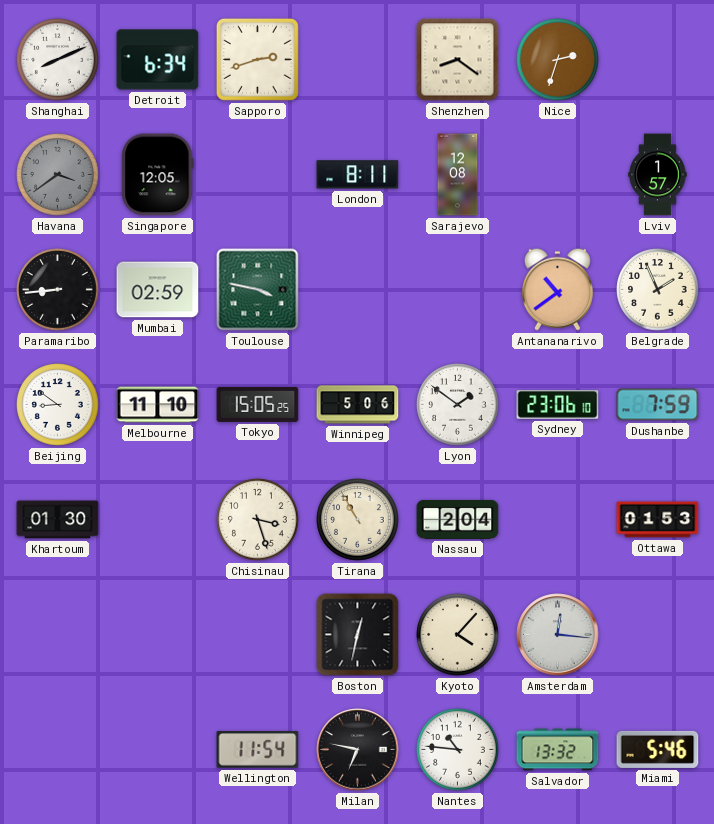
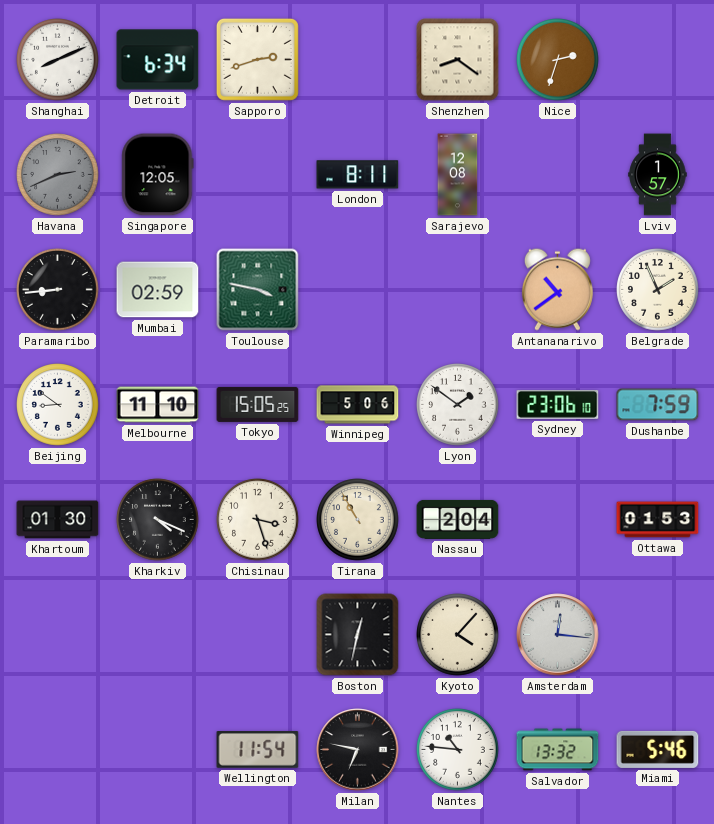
Havana: 3:39 -> 2:41
Kharkiv: none -> 4:19
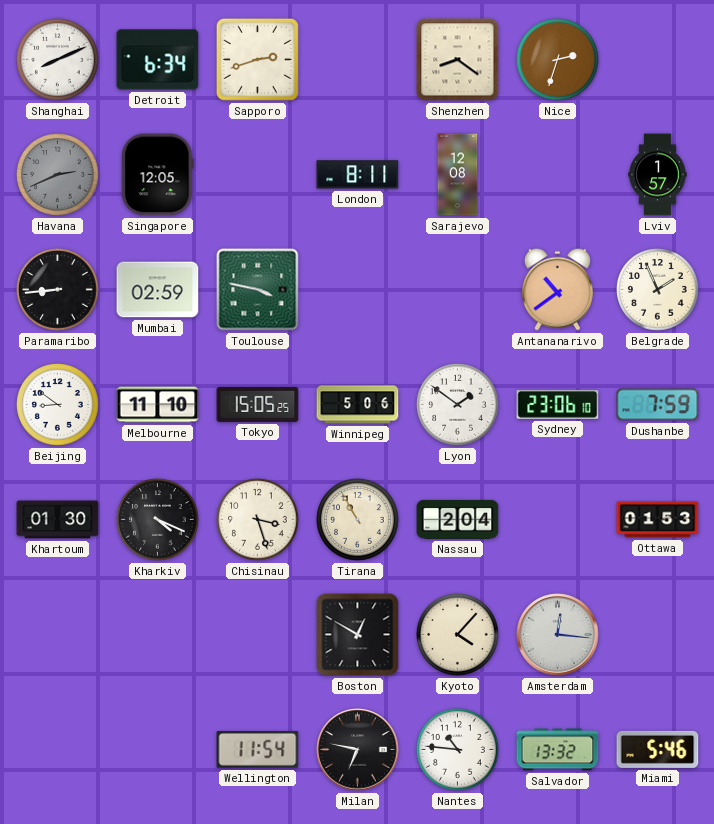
Boston: 12:32 -> 12:50
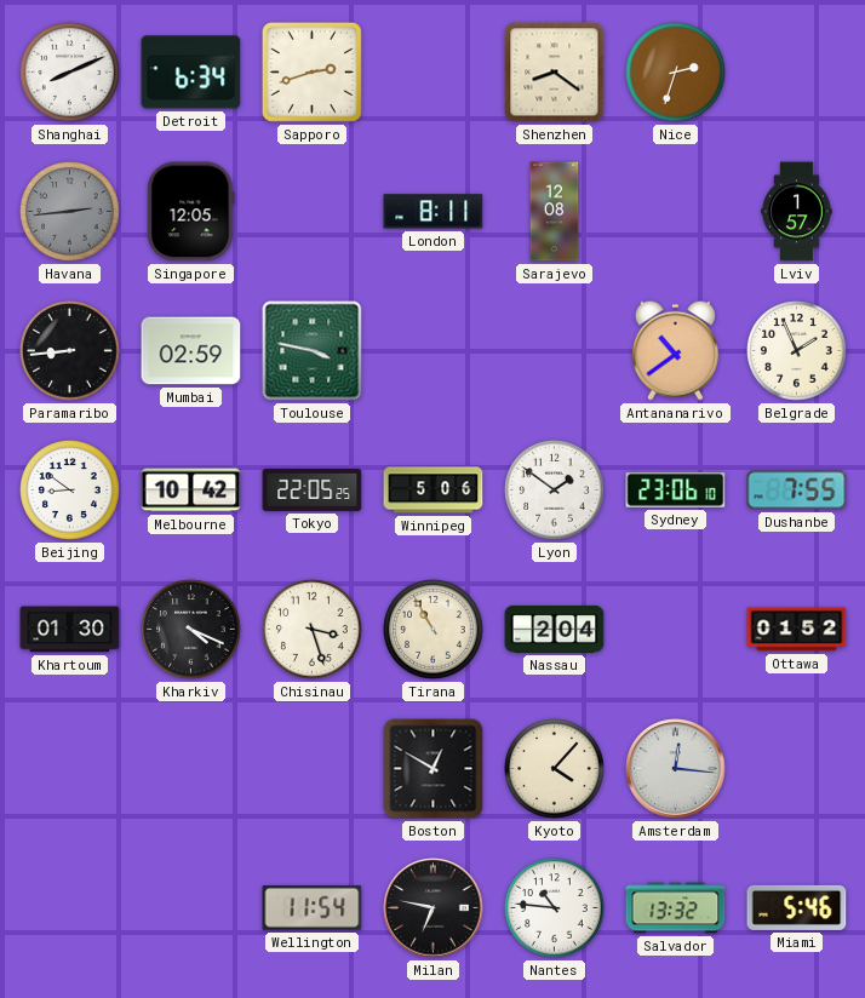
Havana: 2:41 -> 2:44
Melbourne: 11:10 -> 10:42
Tokyo: 15:05 -> 22:05
Dushanbe: 7:59 -> 7:55
Ottawa: 01:53 -> 01:52
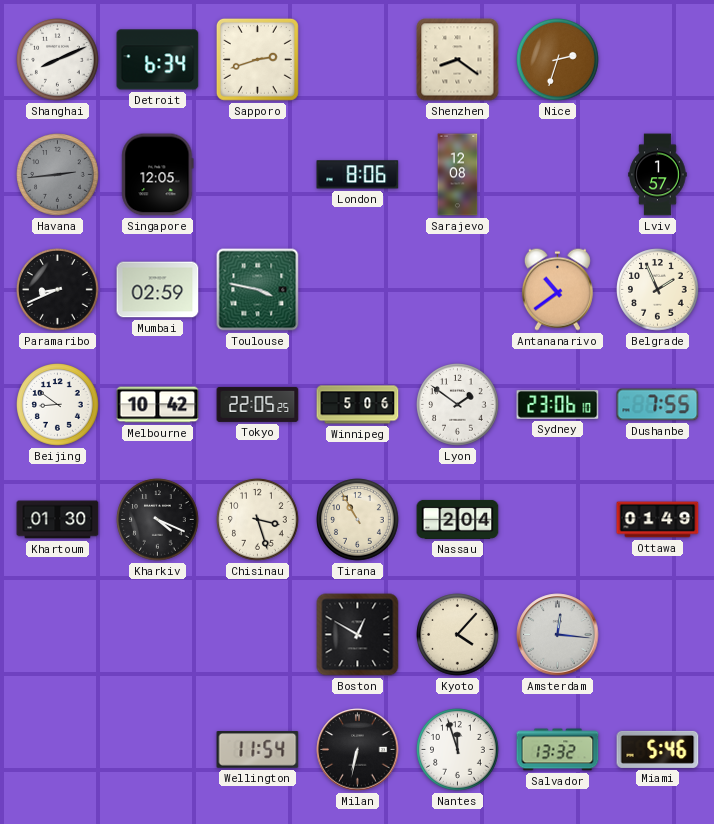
London: 8:11 -> 8:06
Paramaribo: 8:44 -> 8:41
Ottawa: 01:52 -> 01:49
Milan: 6:47 -> 6:32
Nantes: 10:46 -> 11:57
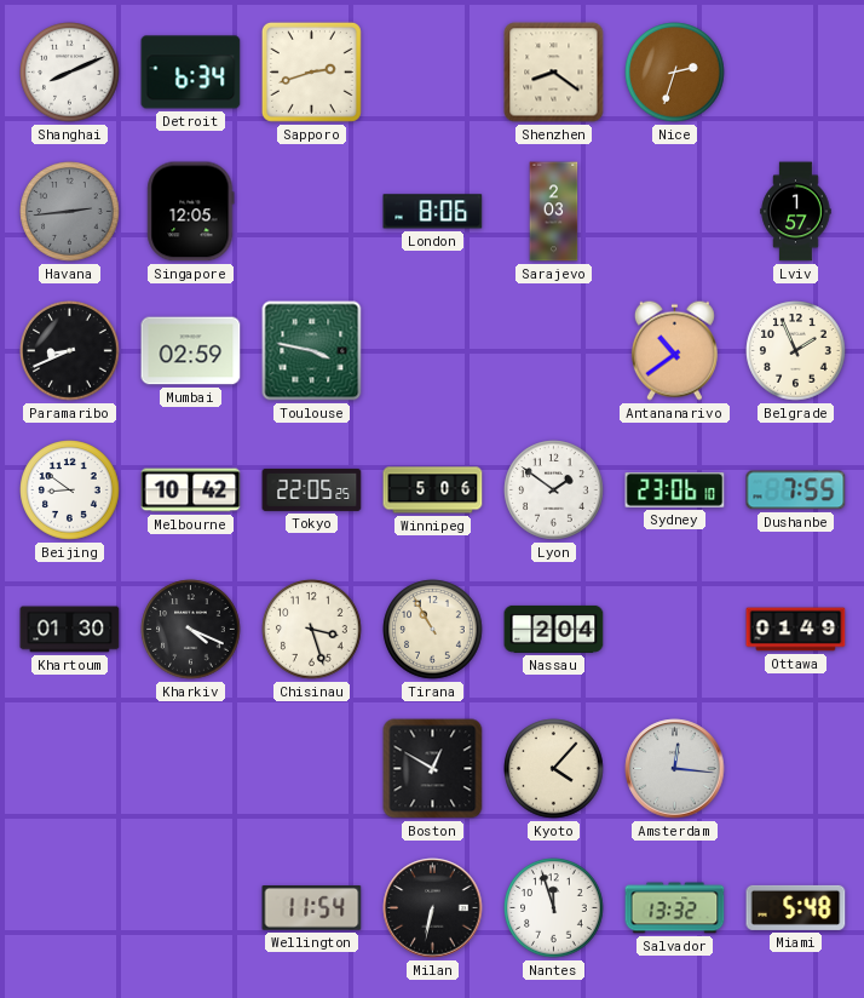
Sarajevo: 12:08 -> 2:03
Miami: 5:46 -> 5:48
